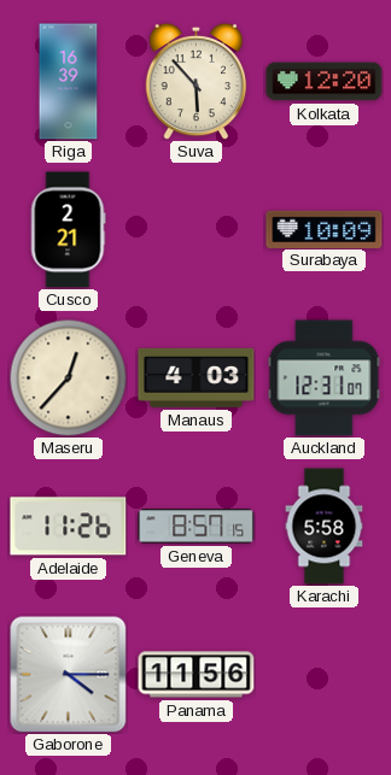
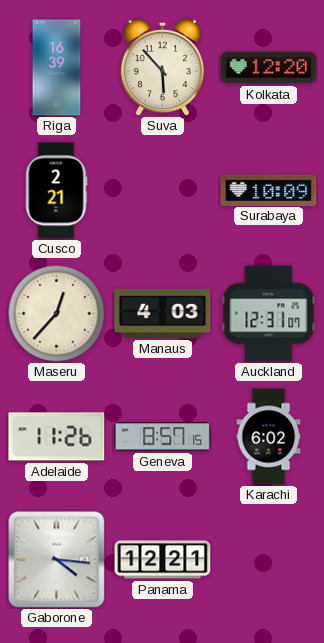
Karachi: 5:58 -> 6:02
Gaborone: 4:15 -> 4:16
Panama: 11:56 -> 12:21
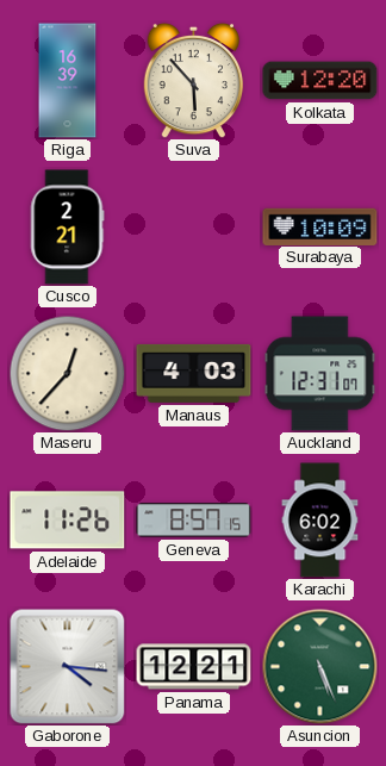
Asuncion: none -> 5:26
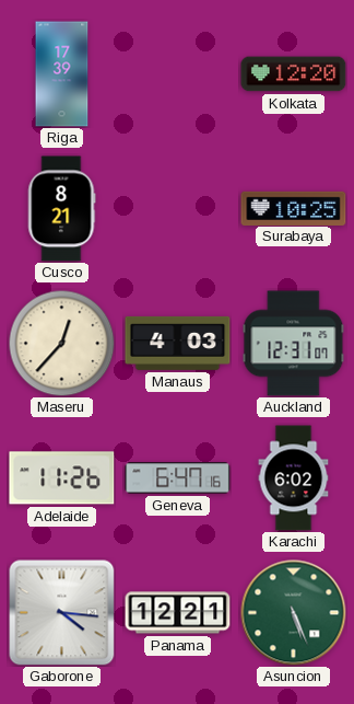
Riga: 16:39 -> 17:39
Suva: 5:53 -> none
Cusco: 2:21 -> 8:21
Surabaya: 10:09 -> 10:25
Geneva: 8:57 -> 6:47
